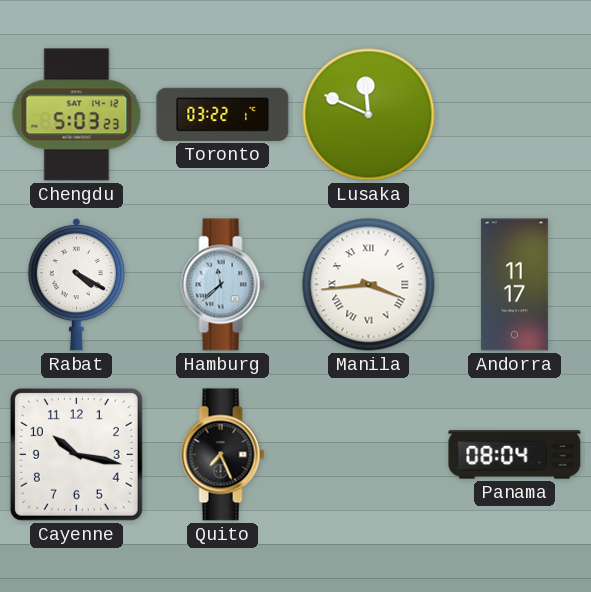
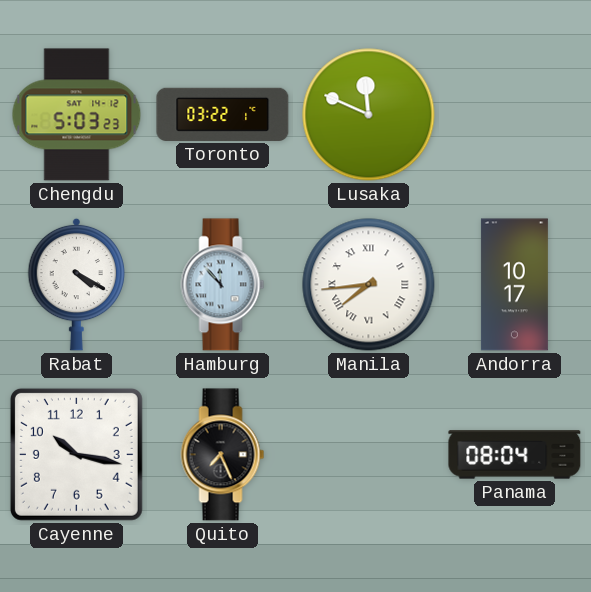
Hamburg: 11:38 -> 11:53
Manila: 3:44 -> 7:44
Andorra: 11:17 -> 10:17
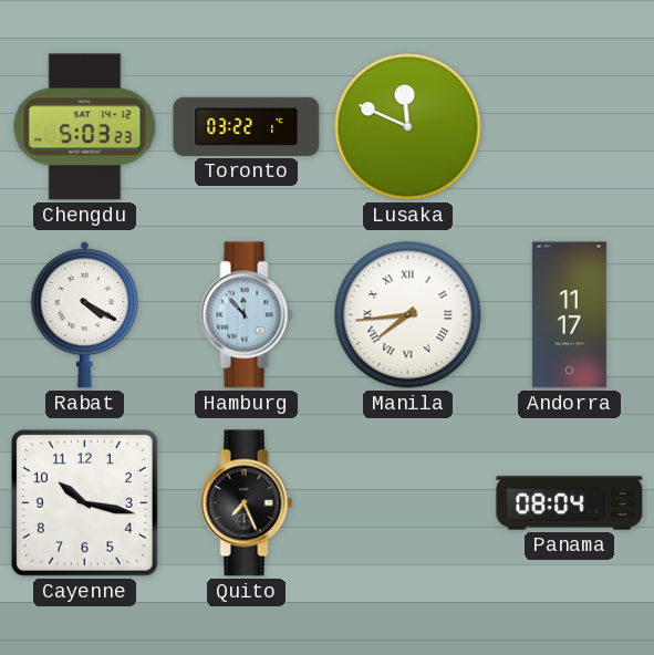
Andorra: 10:17 -> 11:17
